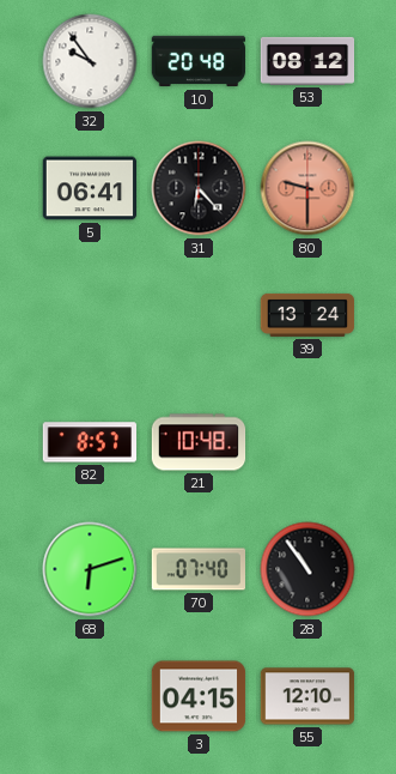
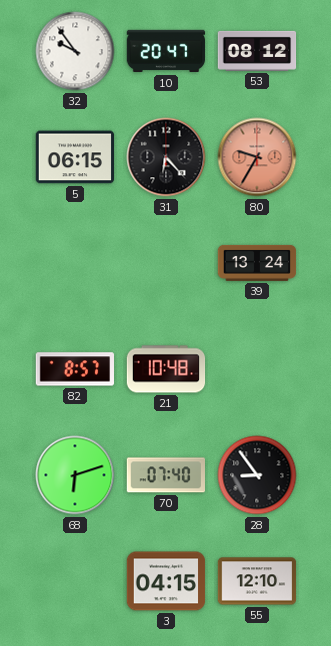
10: 20:48 -> 20:47
5: 06:41 -> 06:15
80: 9:30 -> 9:35
28: 10:54 -> 8:54
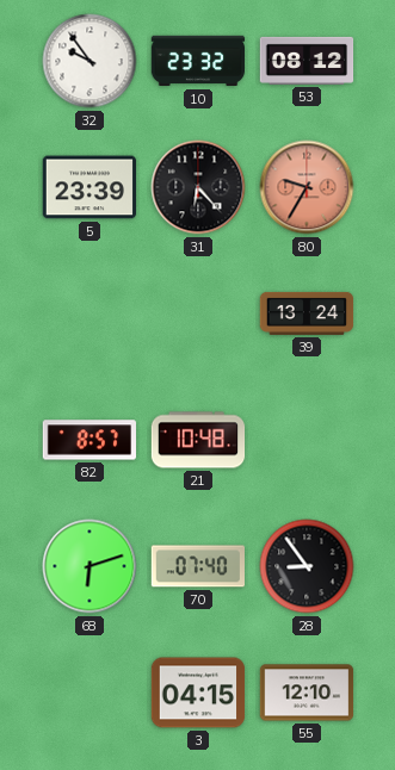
10: 20:47 -> 23:32
5: 06:15 -> 23:39
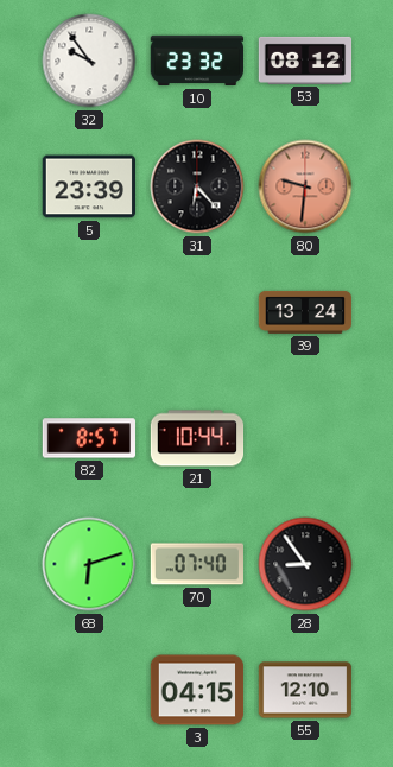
80: 9:35 -> 9:31
21: 10:48 -> 10:44
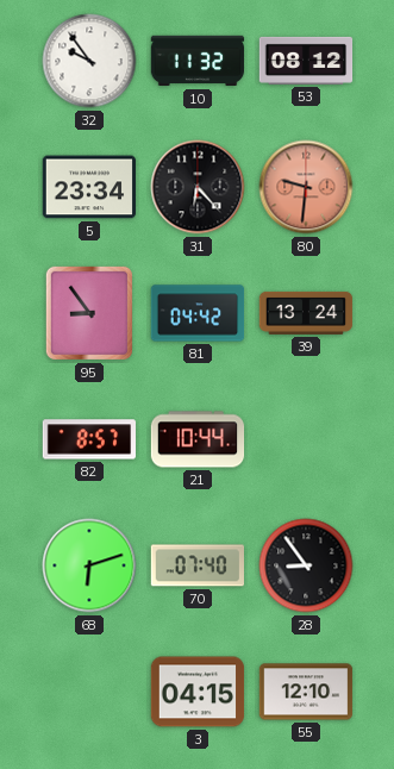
10: 23:32 -> 11:32
5: 23:39 -> 23:34
95: none -> 8:54
81: none -> 04:42
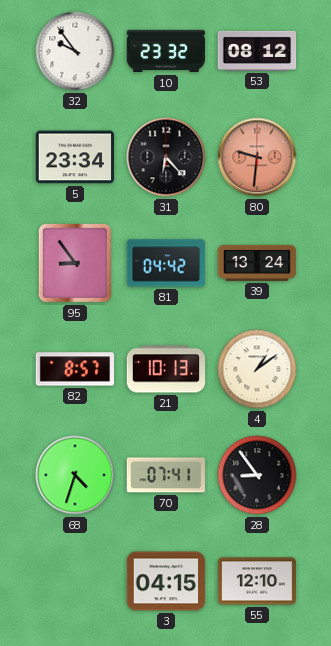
10: 11:32 -> 23:32
21: 10:44 -> 10:13
4: none -> 1:09
68: 6:12 -> 4:33
70: 07:40 -> 07:41
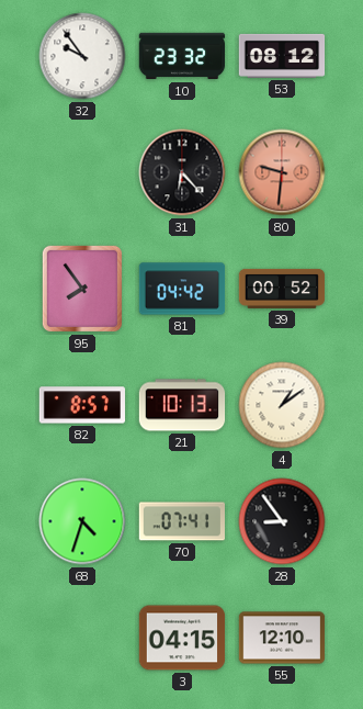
5: 23:34 -> none
95: 8:54 -> 7:54
39: 13:24 -> 00:52
